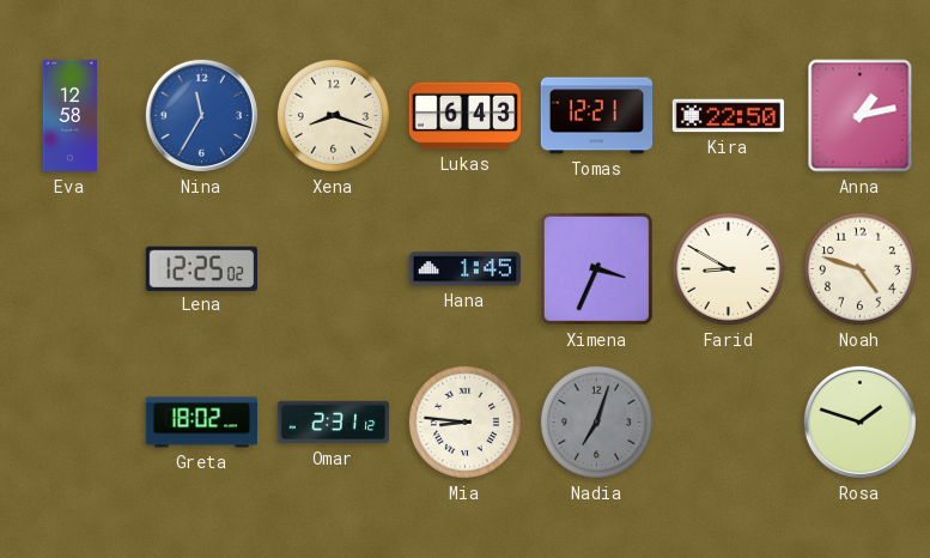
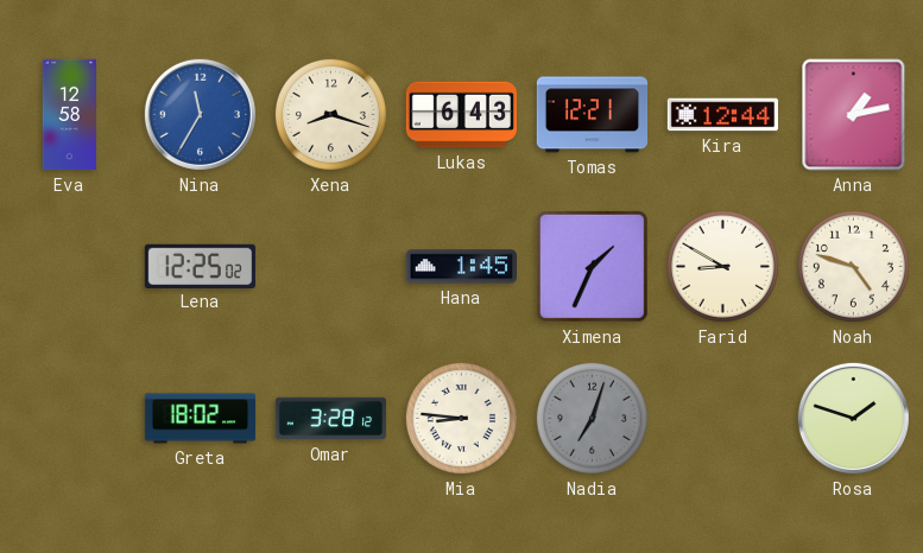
Kira: 22:50 -> 12:44
Ximena: 3:34 -> 1:34
Omar: 2:31 -> 3:28
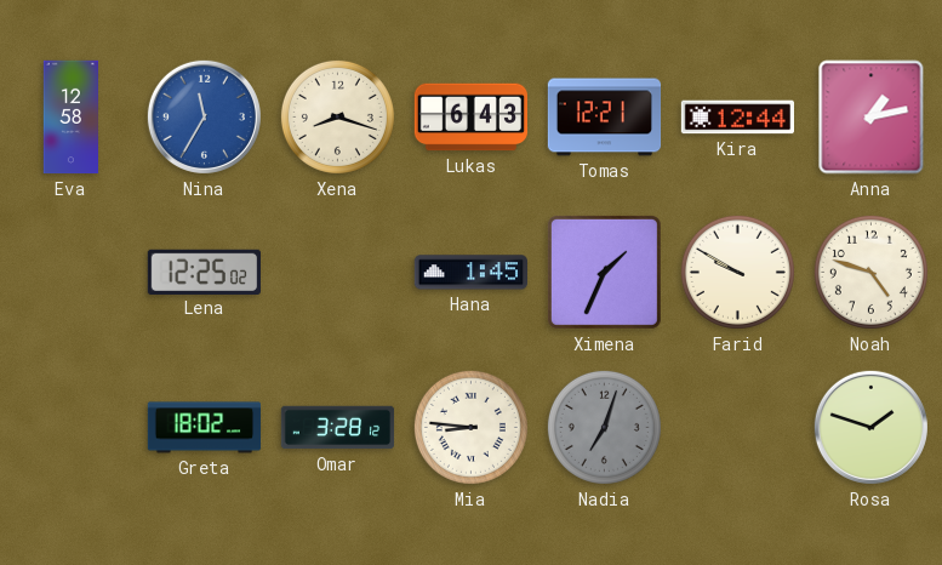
Farid: 8:50 -> 9:50
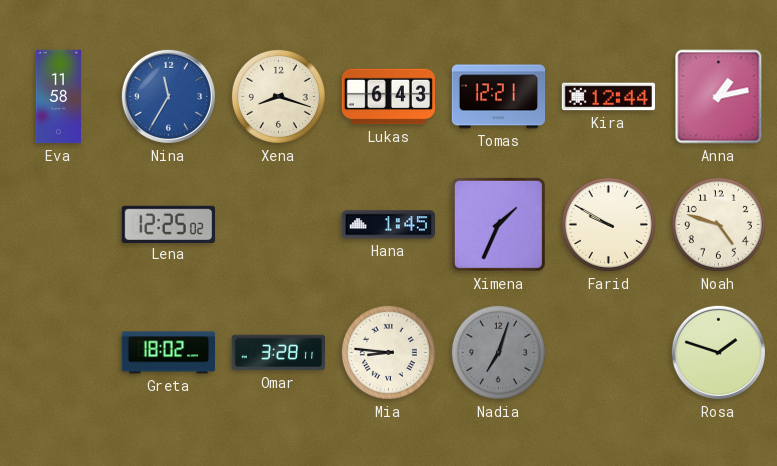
Eva: 12:58 -> 11:58
Omar: 3:28:12 -> 3:28:11
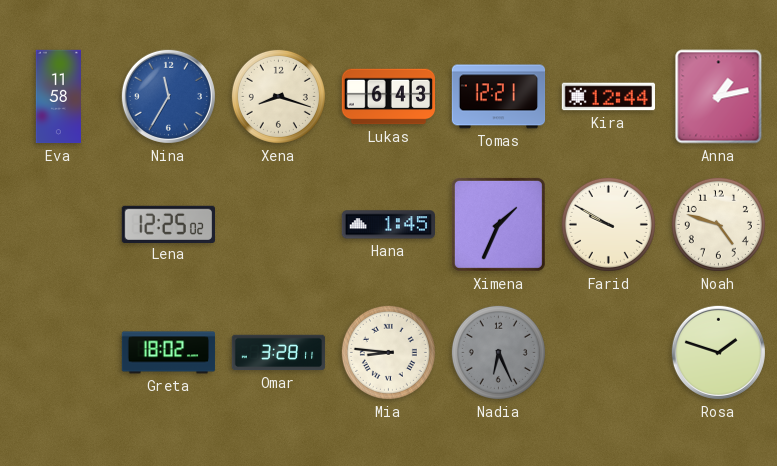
Nadia: 7:03 -> 6:26
